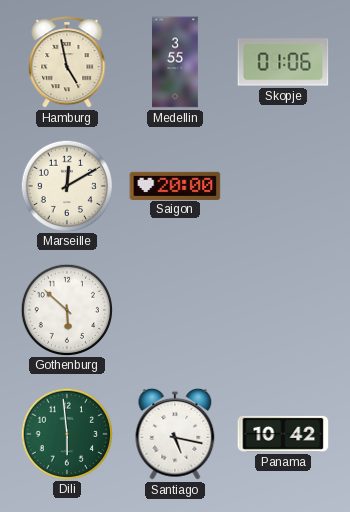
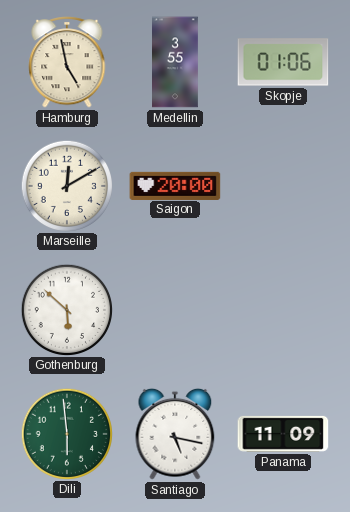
Panama: 10:42 -> 11:09
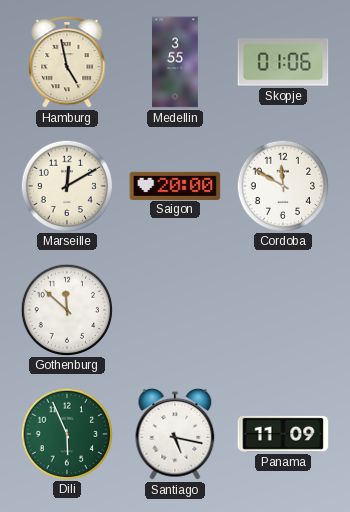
Cordoba: none -> 11:50
Gothenburg: 5:52 -> 11:52
Dili: 5:59 -> 5:56
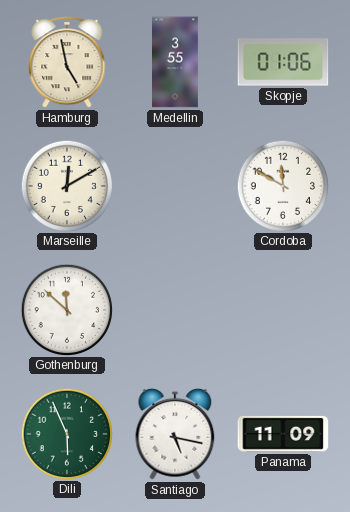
Saigon: 20:00 -> none
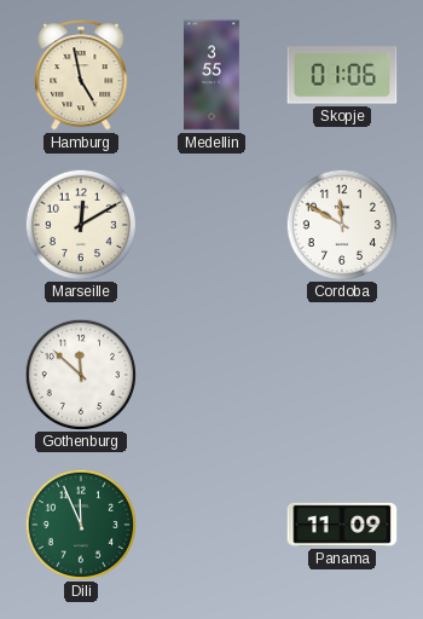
Dili: 5:56 -> 11:56
Santiago: 5:17 -> none
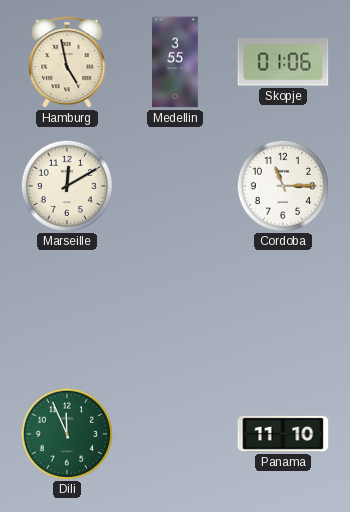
Cordoba: 11:50 -> 11:15
Gothenburg: 11:52 -> none
Panama: 11:09 -> 11:10
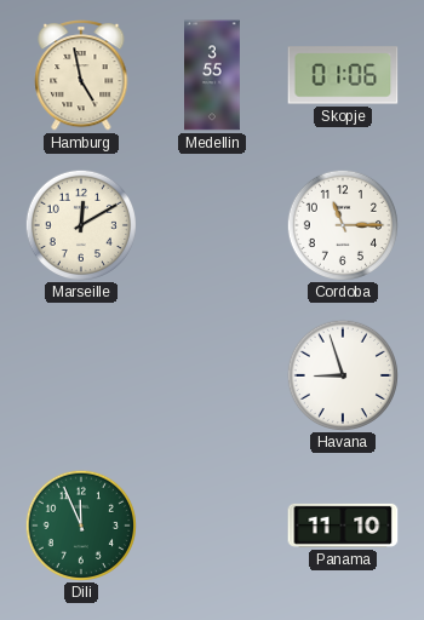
Havana: none -> 8:57
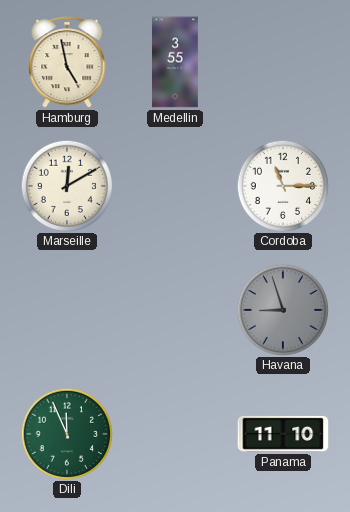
Skopje: 01:06 -> none
Havana dial: white -> grey
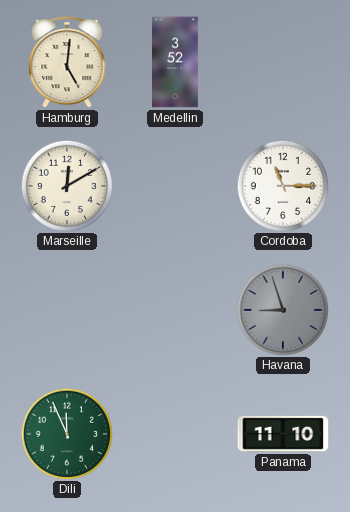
Hamburg: 4:58 -> 5:01
Medellin: 3:55 -> 3:52
